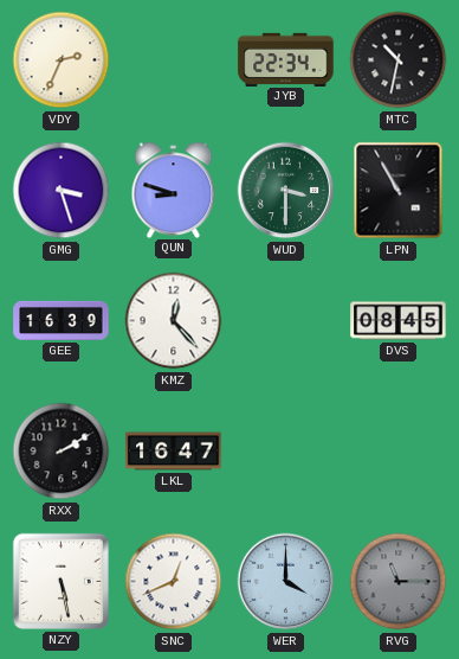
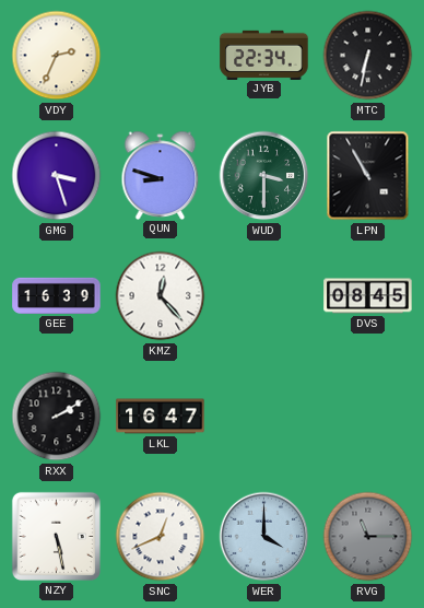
MTC: 10:32 -> 6:32
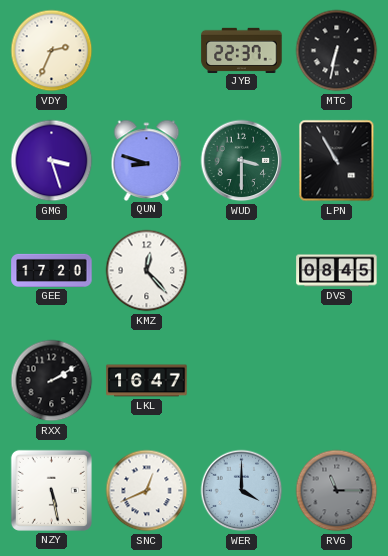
JYB: 22:34 -> 22:37
GEE: 16:39 -> 17:20
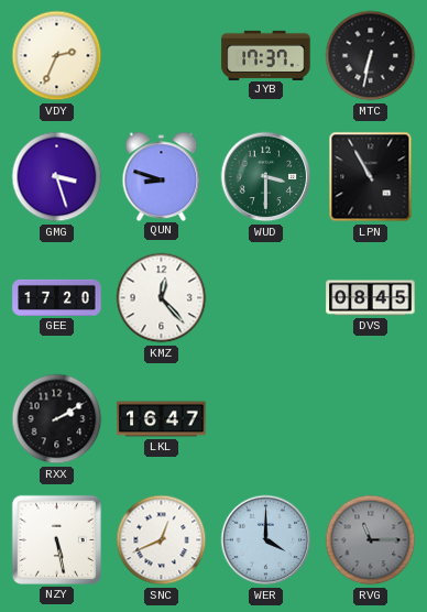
JYB: 22:37 -> 17:37
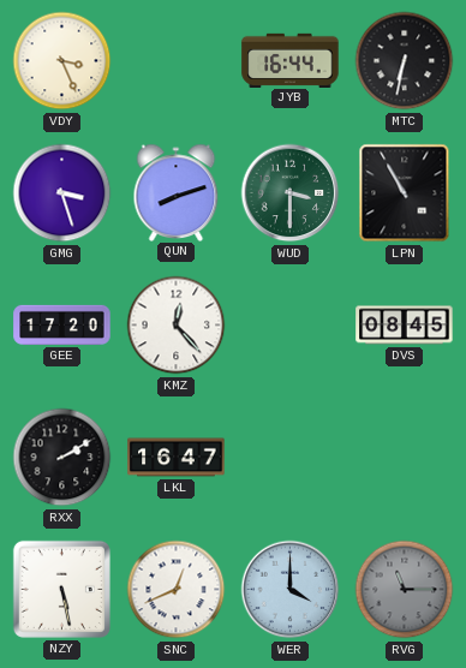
VDY: 2:34 -> 3:26
JYB: 17:37 -> 16:44
QUN: 8:48 -> 8:12
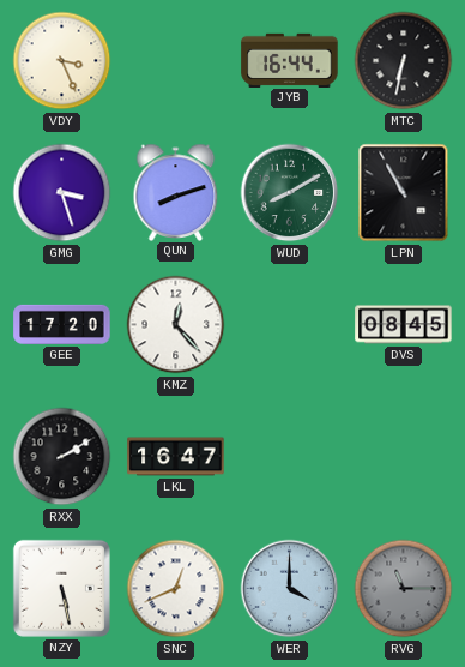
WUD: 3:30 -> 8:10
